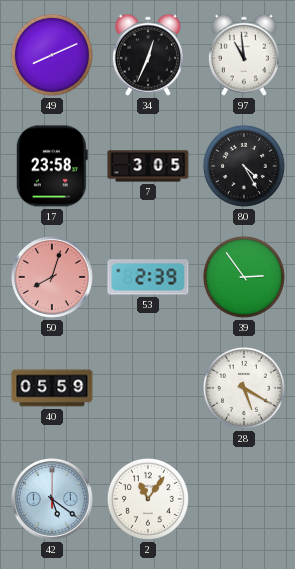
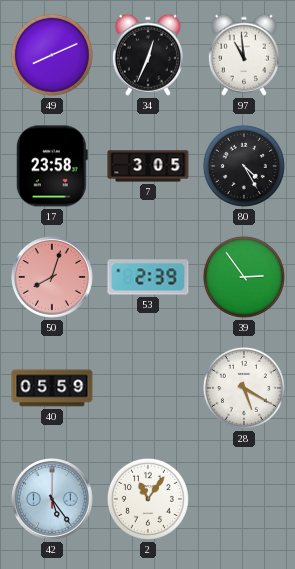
42: 5:21 -> 5:24
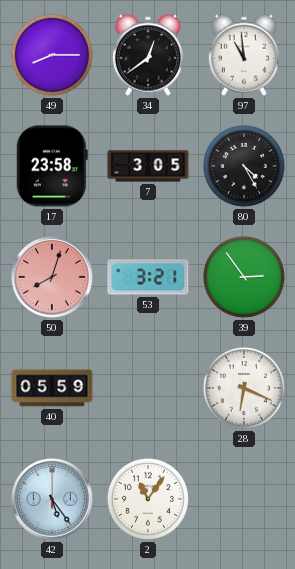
49: 8:11 -> 8:15
34: 12:34 -> 12:39
53: 2:39 -> 3:21
28: 5:20 -> 6:19
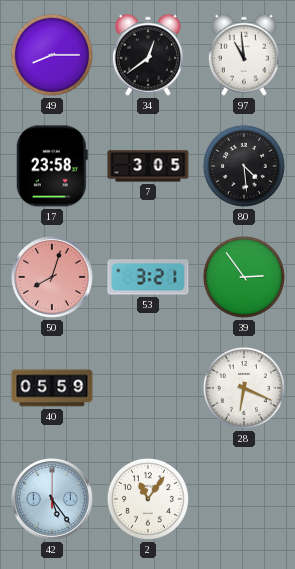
80: 4:25 -> 4:29
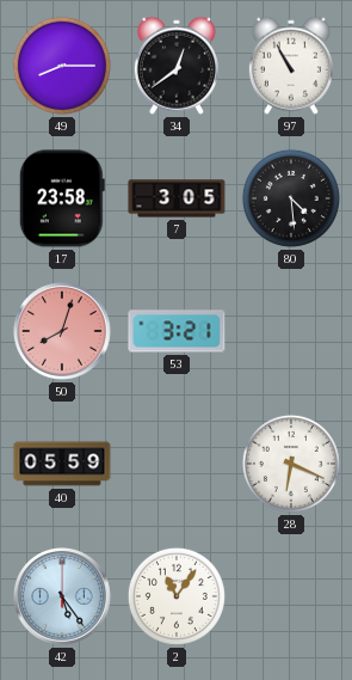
97: 10:59 -> 10:55
39: 2:54 -> none
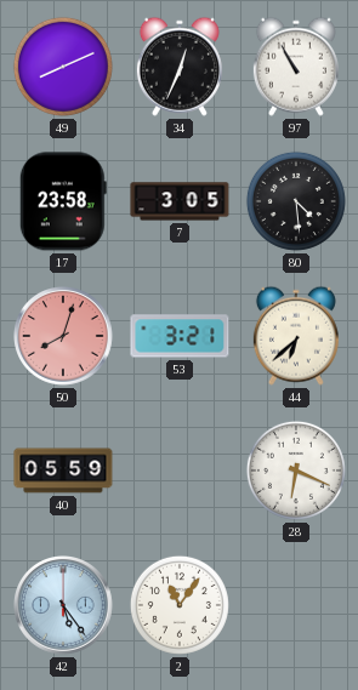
49: 8:15 -> 8:11
34: 12:39 -> 12:34
44: none -> 6:38
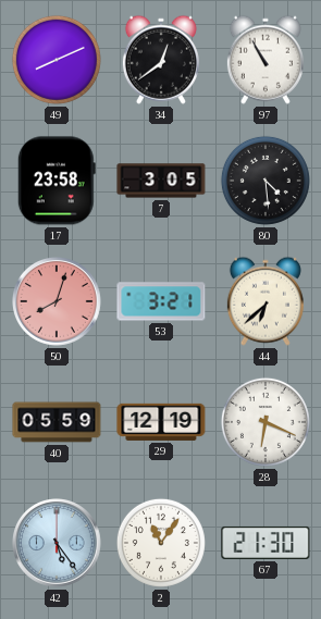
34: 12:34 -> 12:39
29: none -> 12:19
67: none -> 21:30
